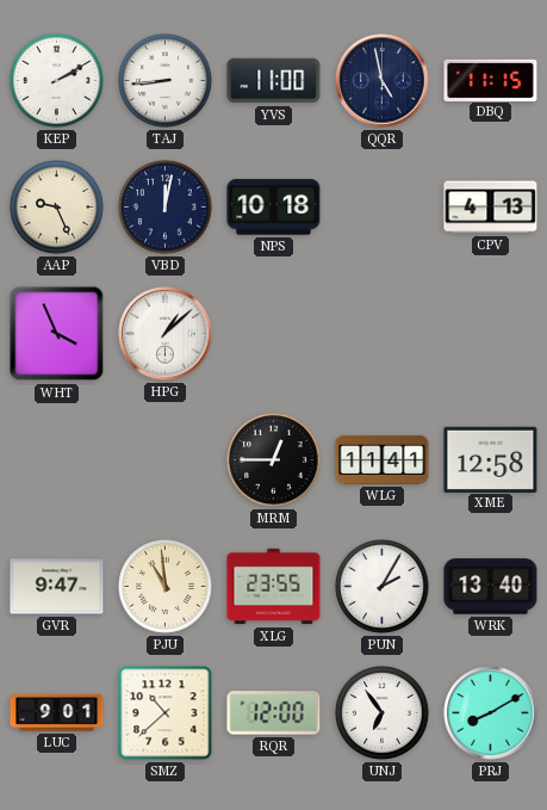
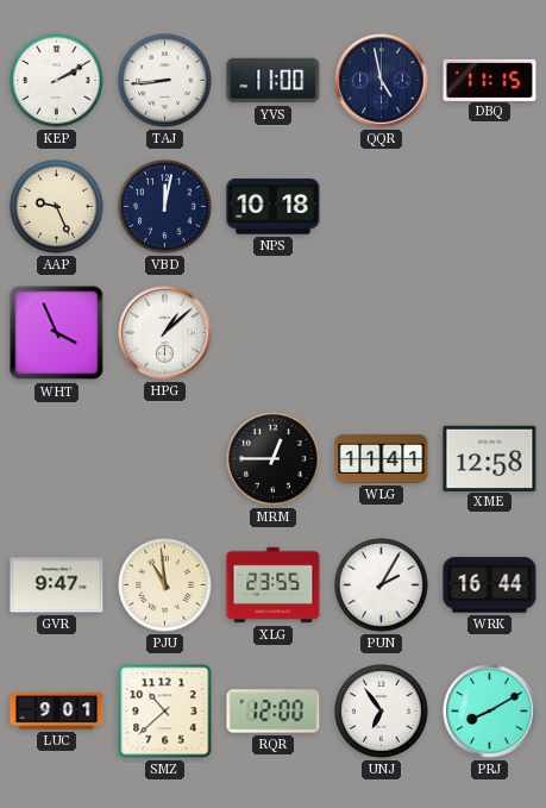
CPV: 4:13 -> none
WRK: 13:40 -> 16:44
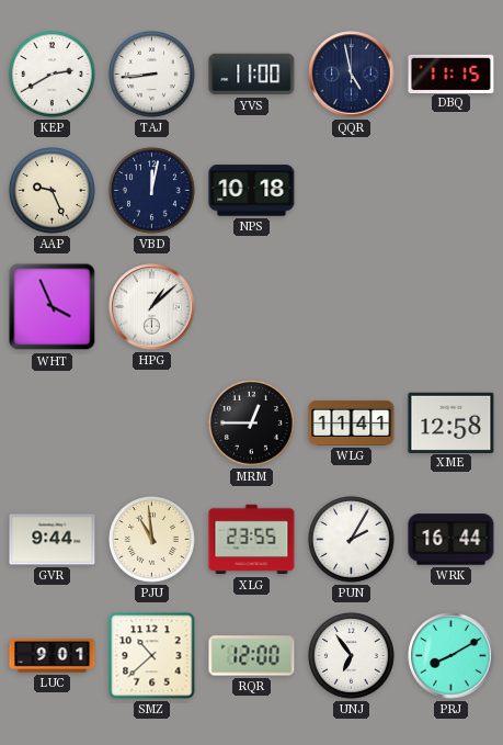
KEP: 2:10 -> 2:40
GVR: 9:47 -> 9:44
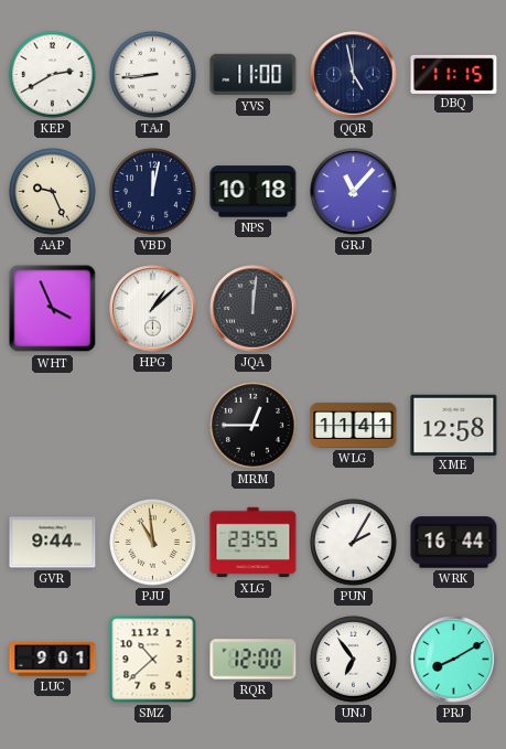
GRJ: none -> 11:07
JQA: none -> 12:01
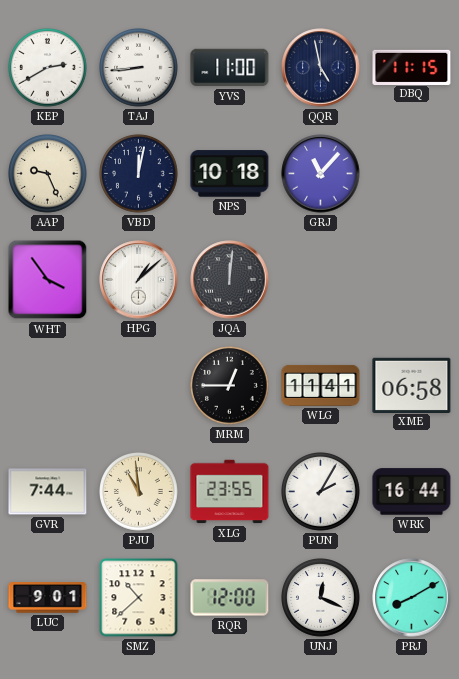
WHT: 3:56 -> 3:54
XME: 12:58 -> 06:58
GVR: 9:44 -> 7:44
UNJ: 6:54 -> 12:19
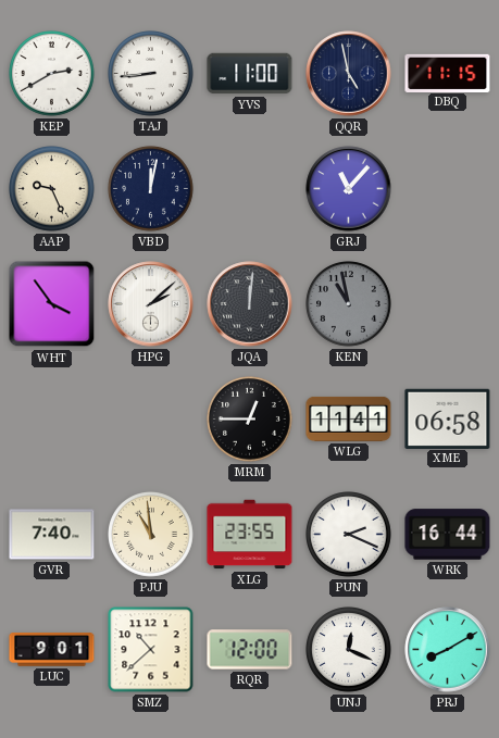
NPS: 10:18 -> none
HPG: 1:08 -> 2:08
KEN: none -> 10:58
GVR: 7:44 -> 7:40
PUN: 2:05 -> 2:19
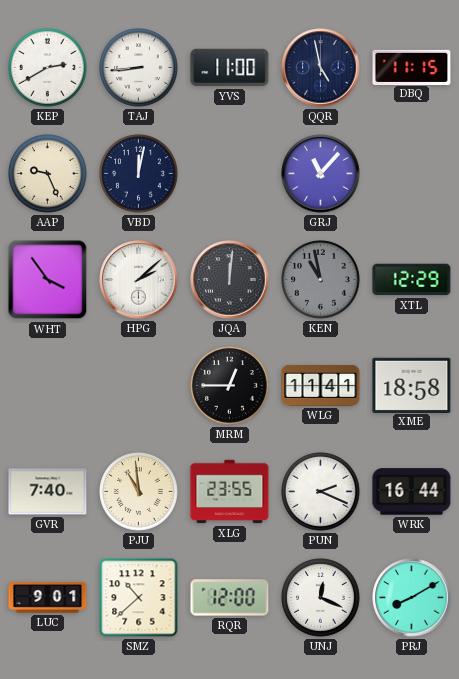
XTL: none -> 12:29
XME: 06:58 -> 18:58
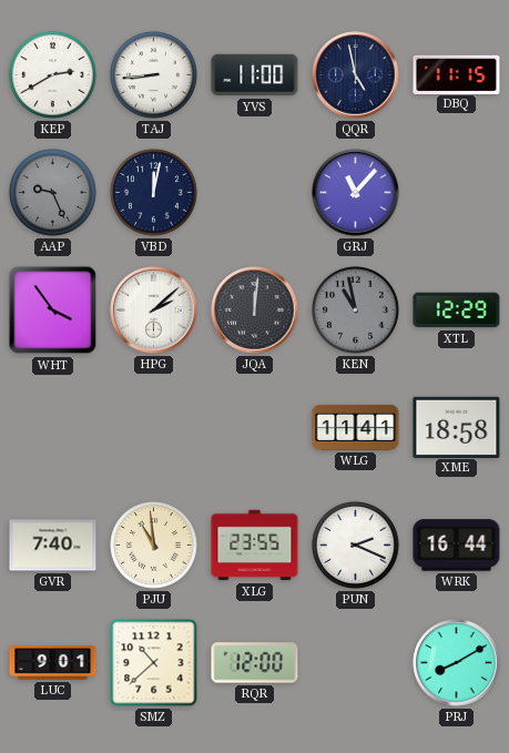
AAP dial: cream -> grey
MRM: 12:45 -> none
UNJ: 12:19 -> none
